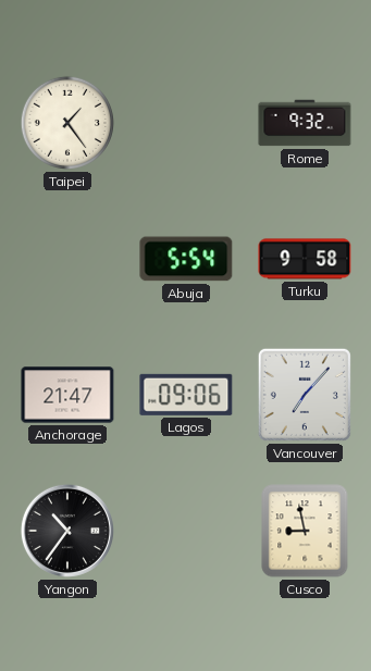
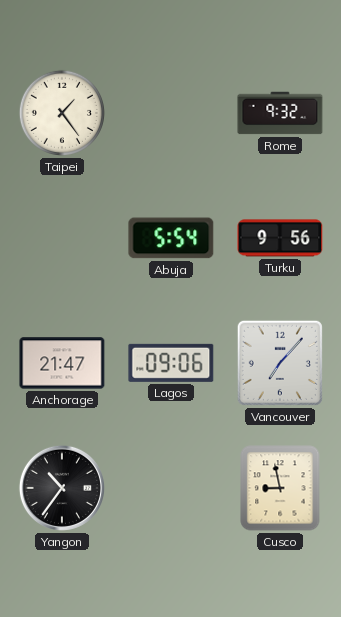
Turku: 9:58 -> 9:56
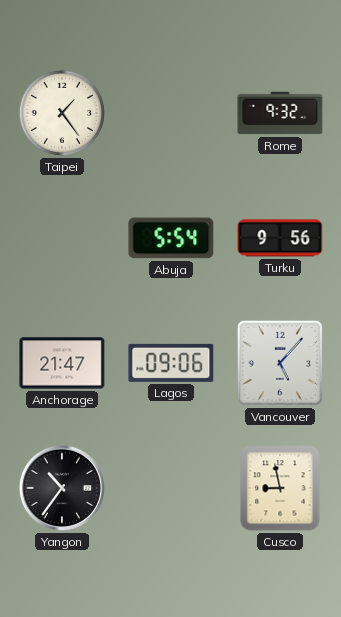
Vancouver: 7:07 -> 5:07
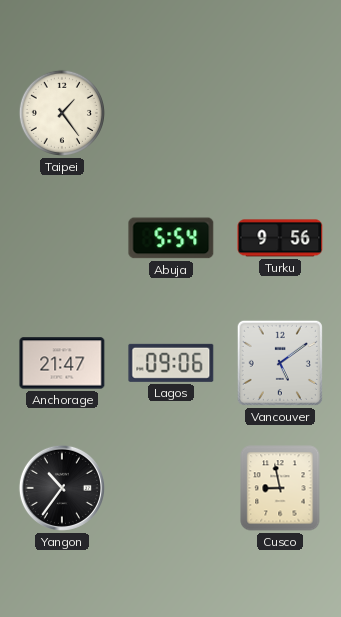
Rome: 9:32 -> none
Vancouver: 5:07 -> 5:09
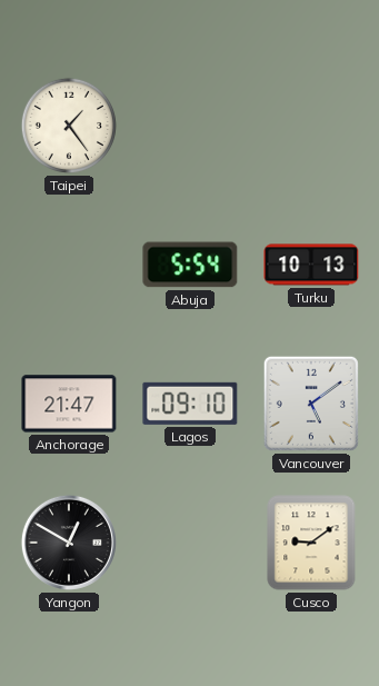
Turku: 9:56 -> 10:13
Lagos: 09:06 -> 09:10
Yangon: 10:36 -> 12:50
Cusco: 8:58 -> 9:09
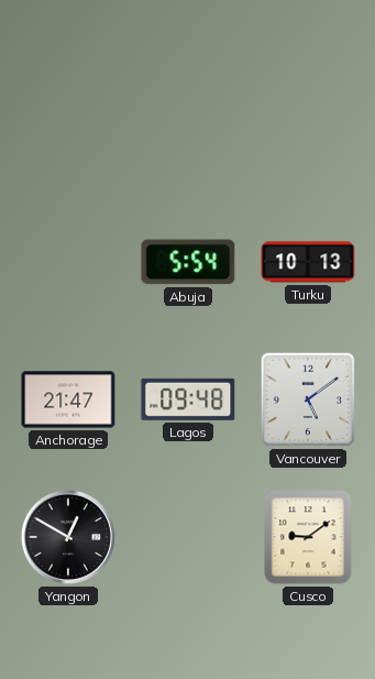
Taipei: 1:24 -> none
Lagos: 09:10 -> 09:48
